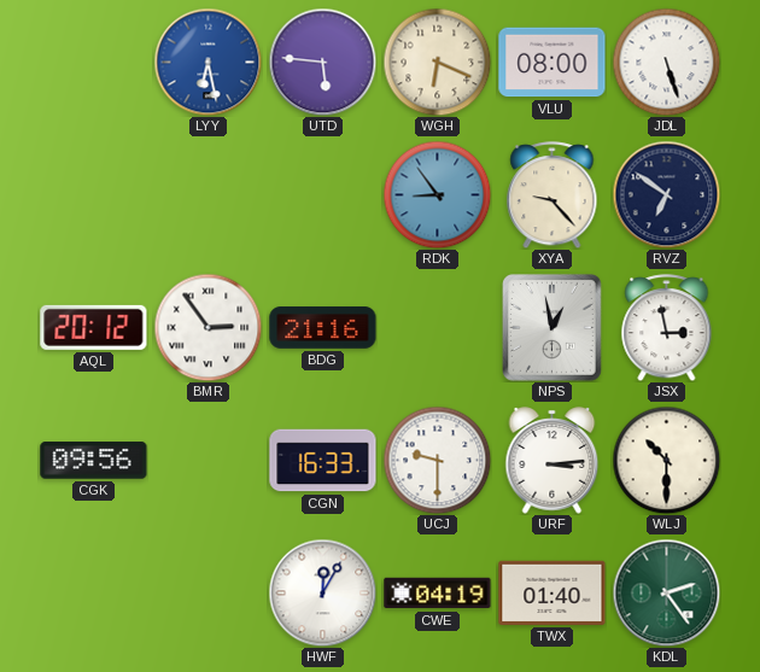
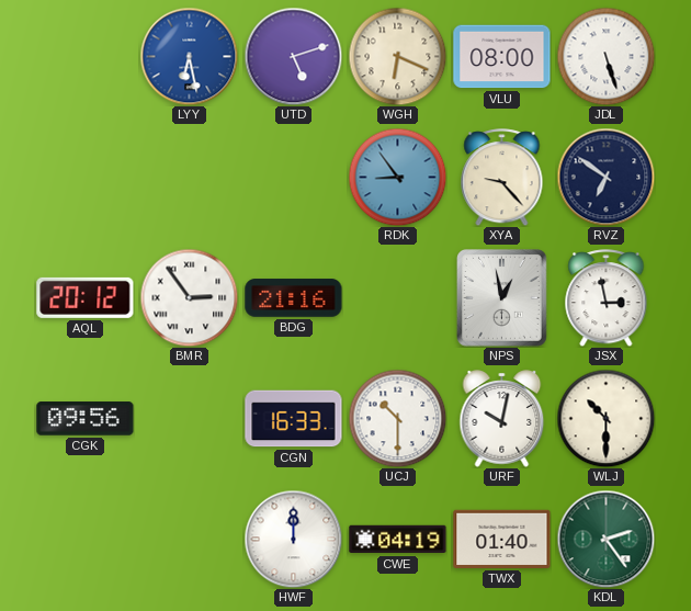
UTD: 5:46 -> 5:12
UCJ: 9:30 -> 10:30
URF: 3:14 -> 10:02
HWF: 12:05 -> 12:00
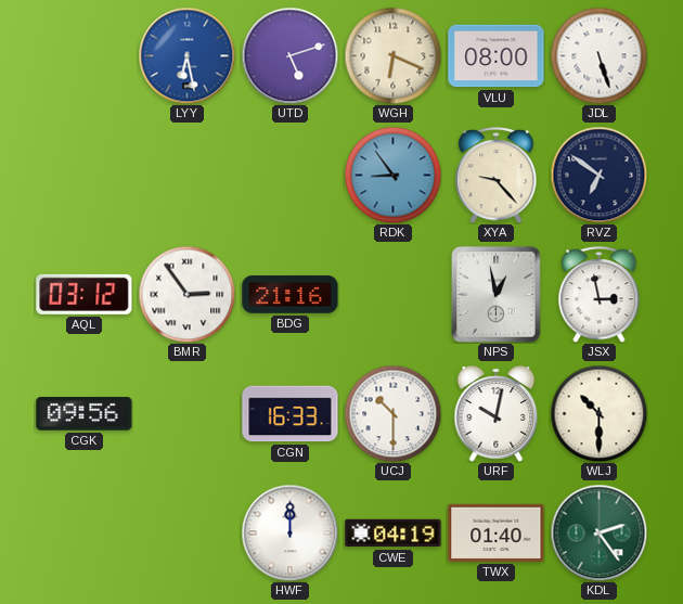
AQL: 20:12 -> 03:12
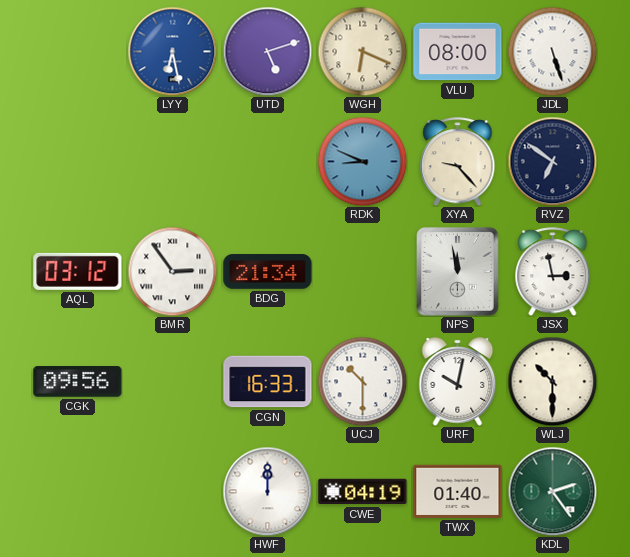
RDK: 8:54 -> 8:49
BDG: 21:16 -> 21:34
NPS: 12:58 -> 11:58
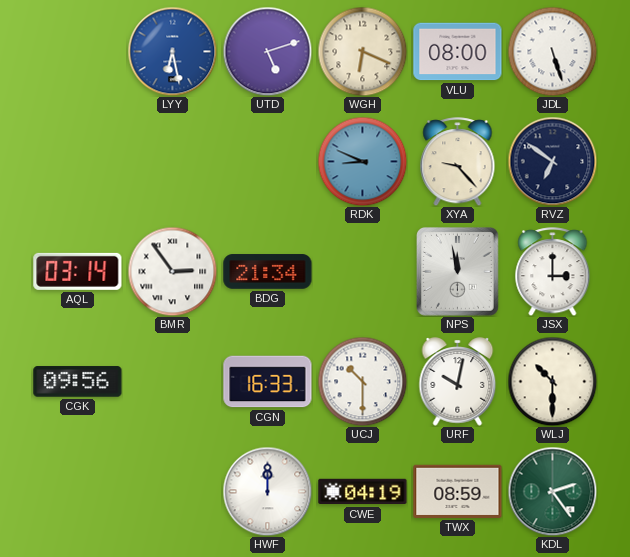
AQL: 03:12 -> 03:14
JSX: 2:58 -> 3:00
TWX: 01:40 -> 08:59
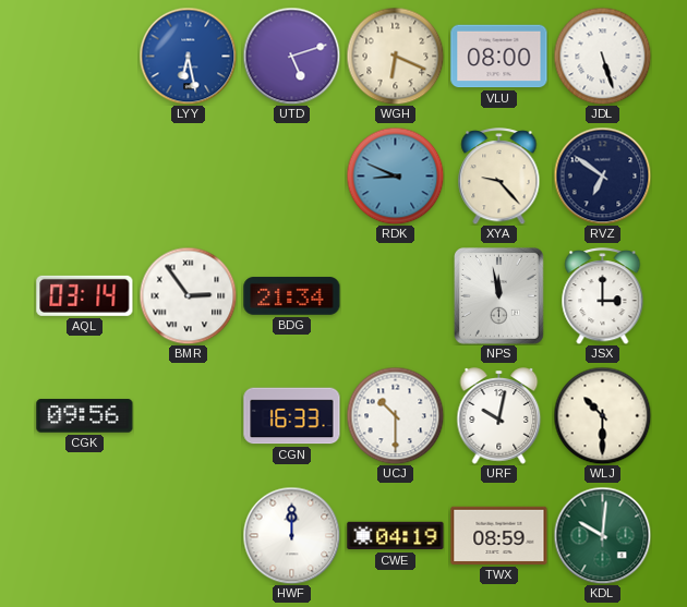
KDL: 2:24 -> 10:01
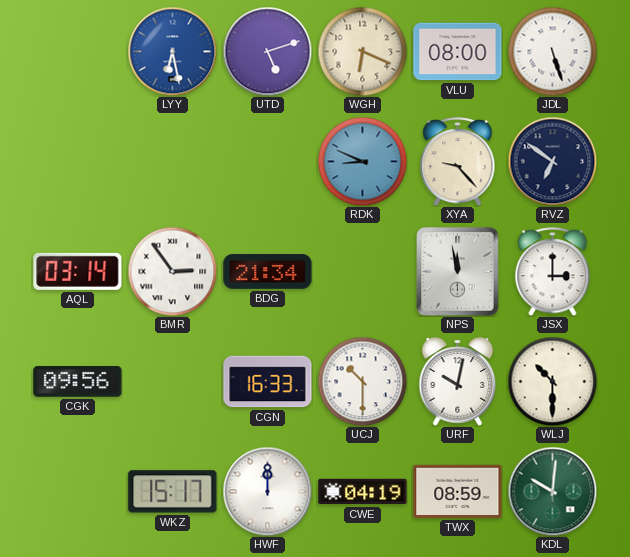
WKZ: none -> 15:17
